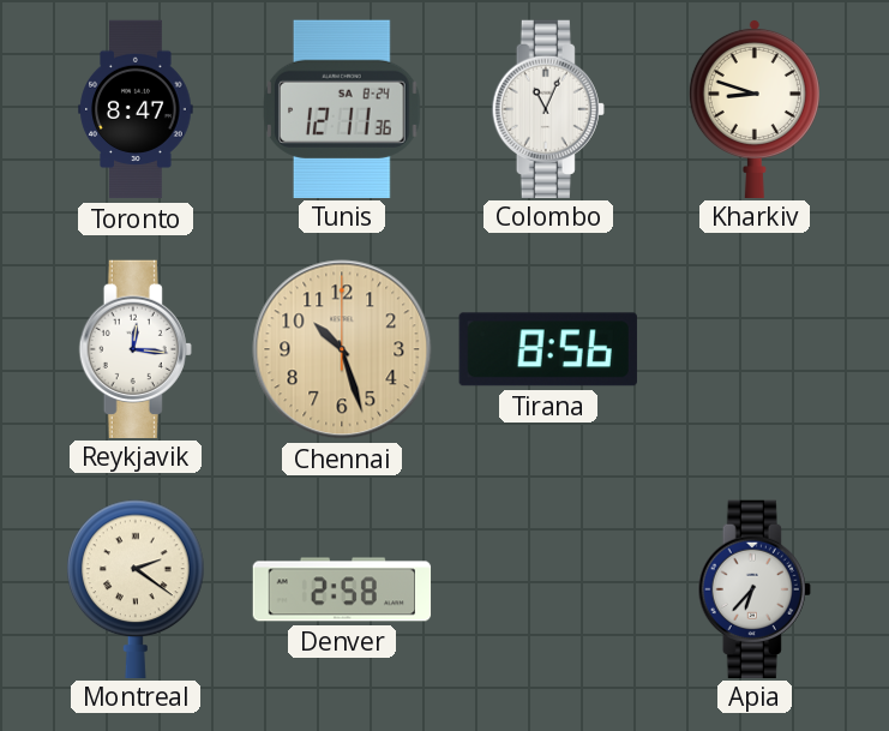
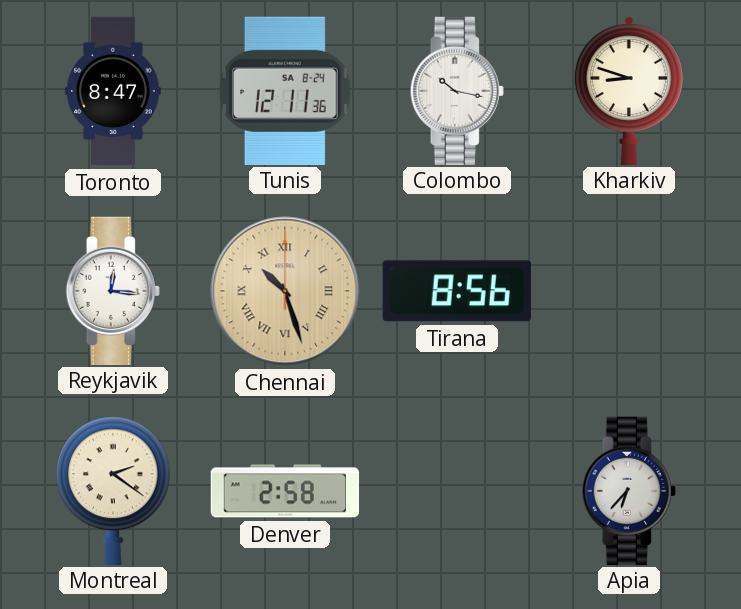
Colombo: 11:04 -> 10:17
Chennai numerals: Arabic -> Roman
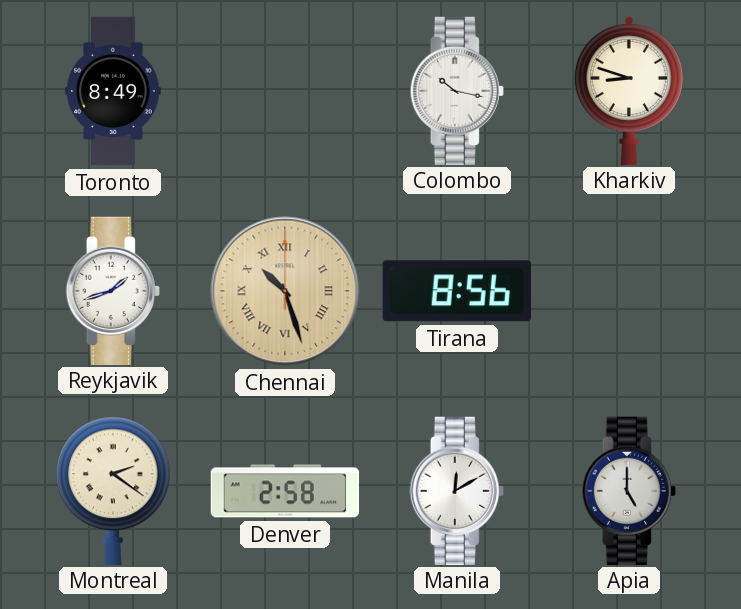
Toronto: 8:47 -> 8:49
Tunis: 12:11 -> none
Reykjavik: 12:16 -> 1:42
Manila: none -> 12:10
Apia: 6:37 -> 5:00
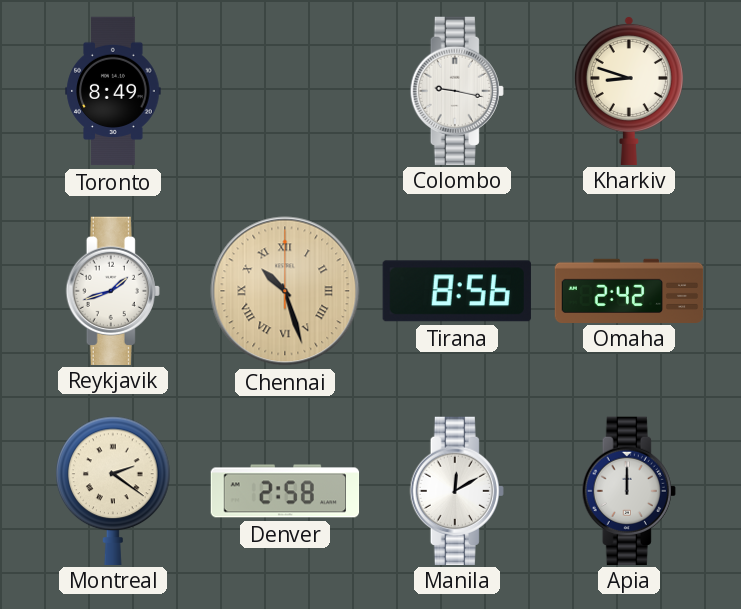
Colombo: 10:17 -> 9:17
Omaha: none -> 2:42
Apia: 5:00 -> 12:00
